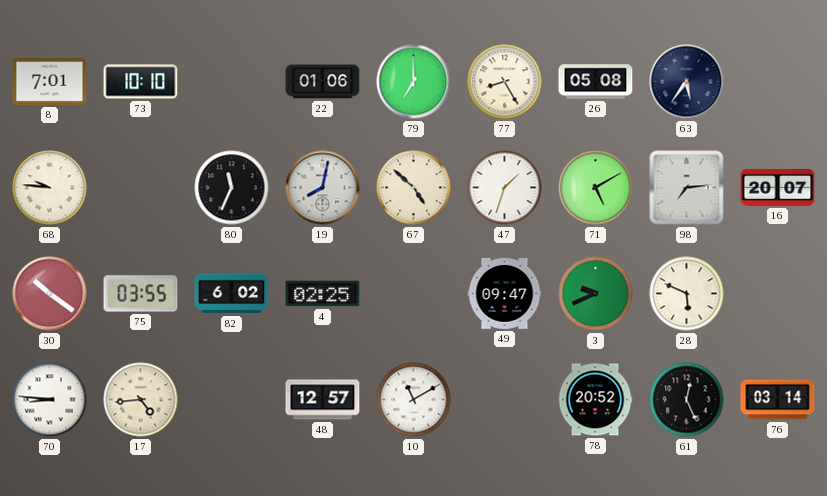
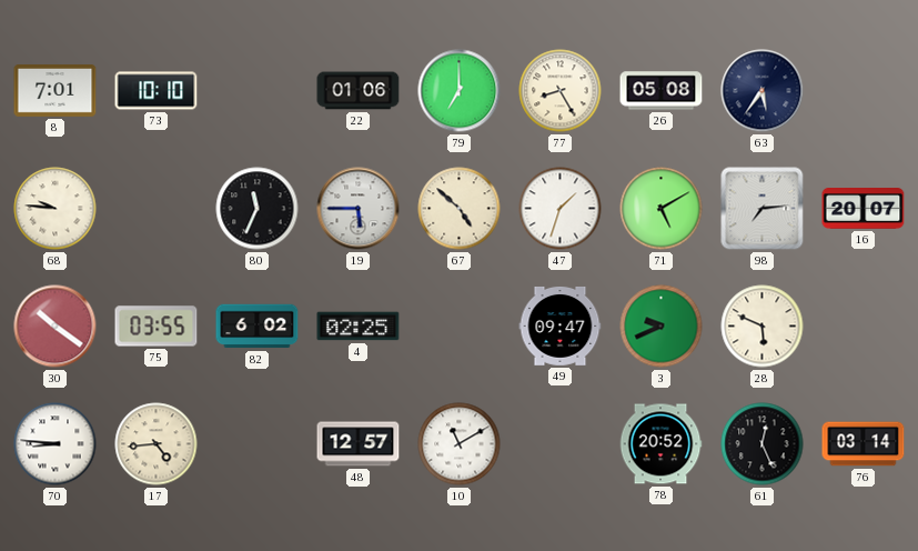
19: 8:02 -> 5:45
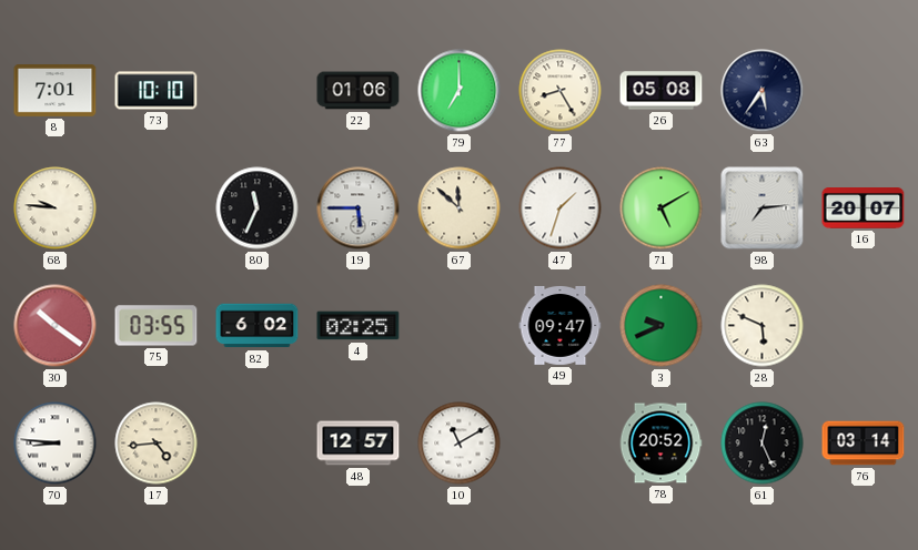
67: 4:52 -> 11:52
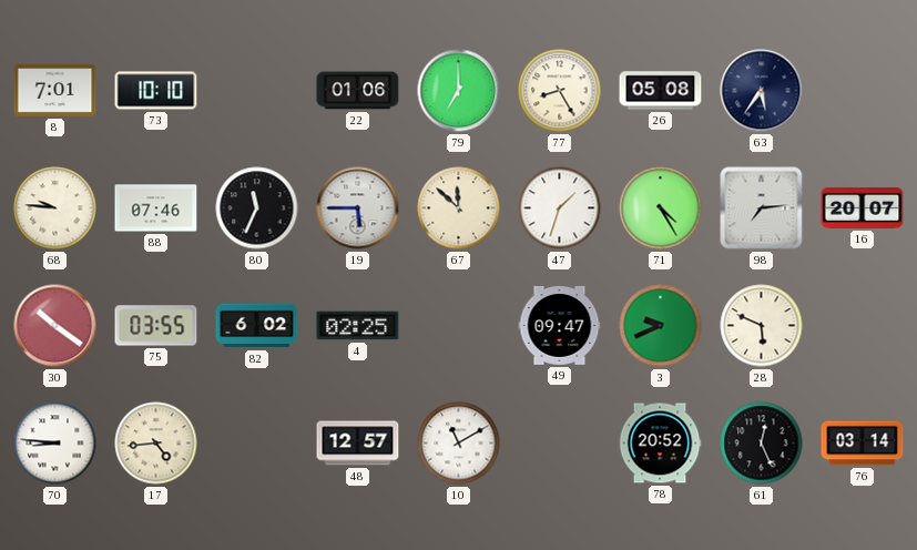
88: none -> 07:46
71: 5:10 -> 4:25
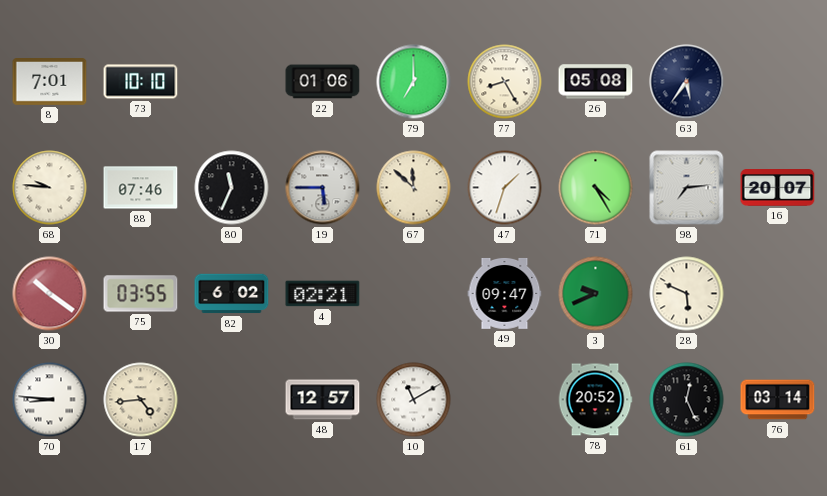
4: 02:25 -> 02:21
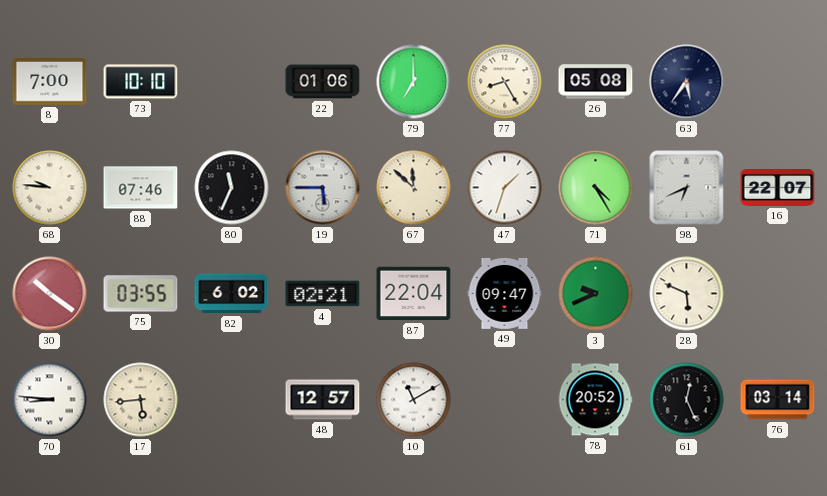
8: 7:01 -> 7:00
98: 7:14 -> 6:41
16: 20:07 -> 22:07
87: none -> 22:04
17: 4:44 -> 5:44
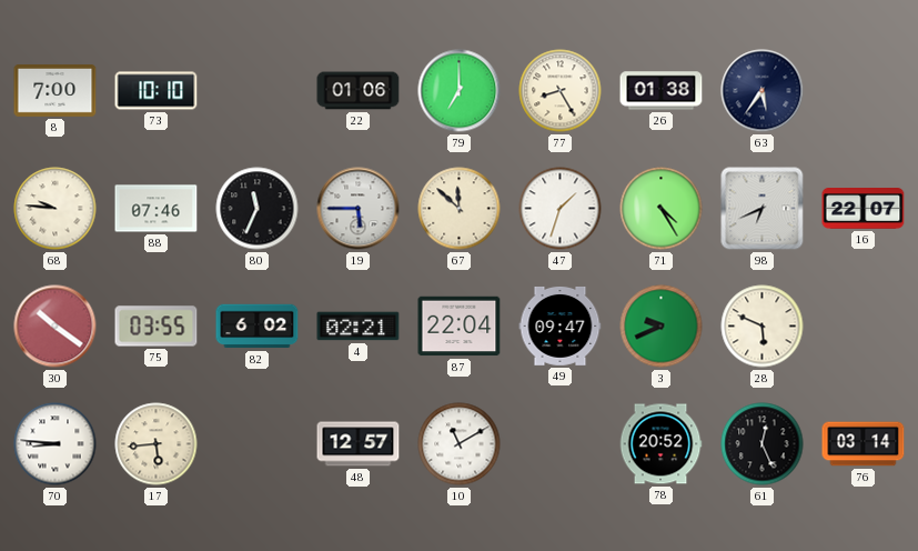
26: 05:08 -> 01:38
